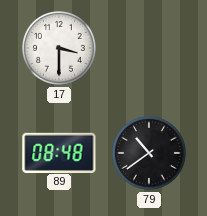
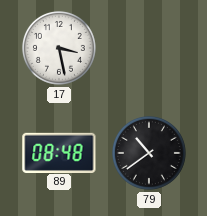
17: 3:30 -> 3:28
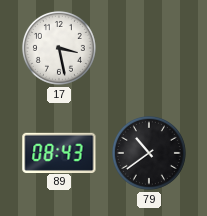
89: 08:48 -> 08:43
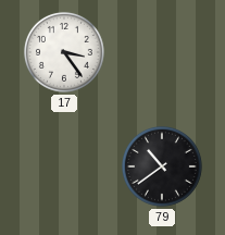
17: 3:28 -> 3:24
89: 08:43 -> none
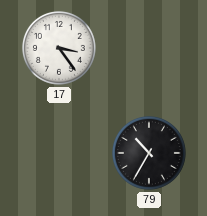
79: 10:39 -> 10:35
